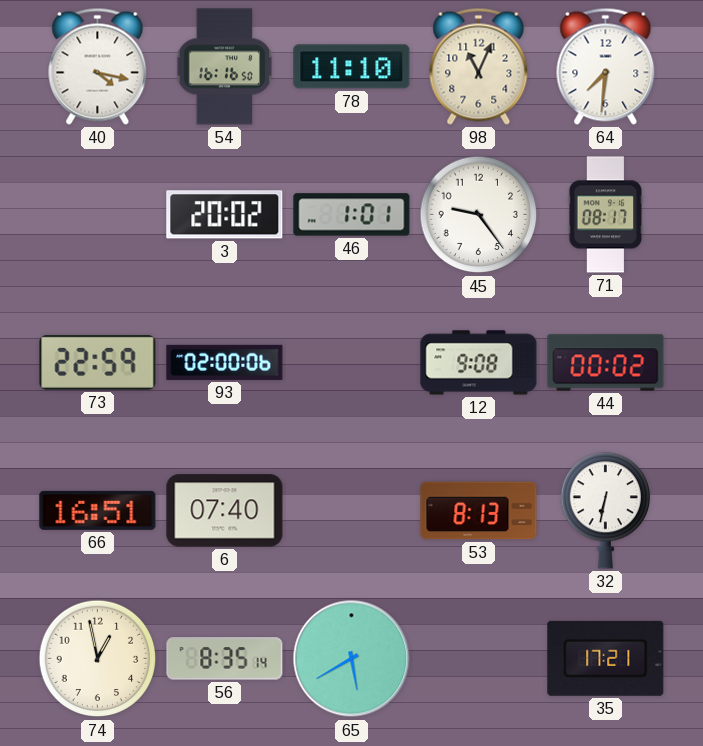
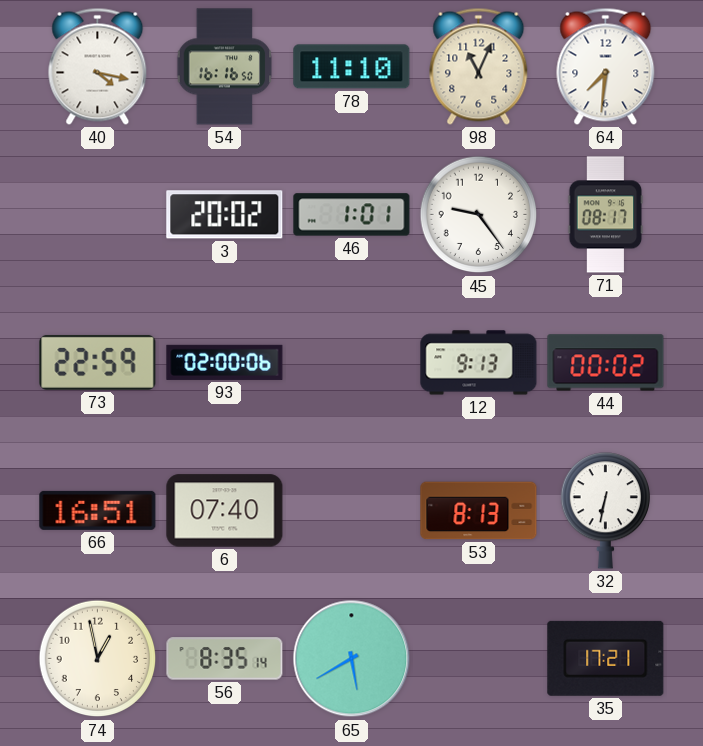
12: 9:08 -> 9:13
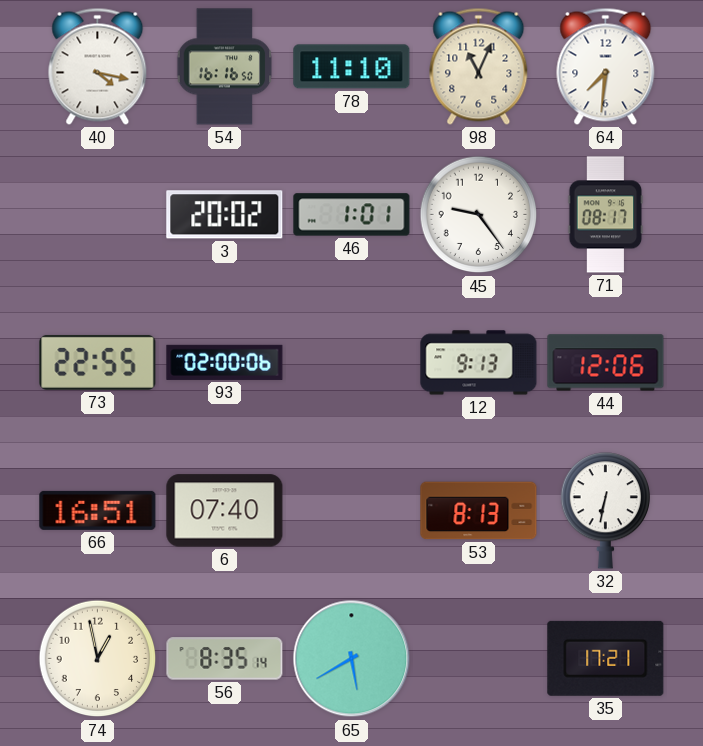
73: 22:59 -> 22:55
44: 00:02 -> 12:06
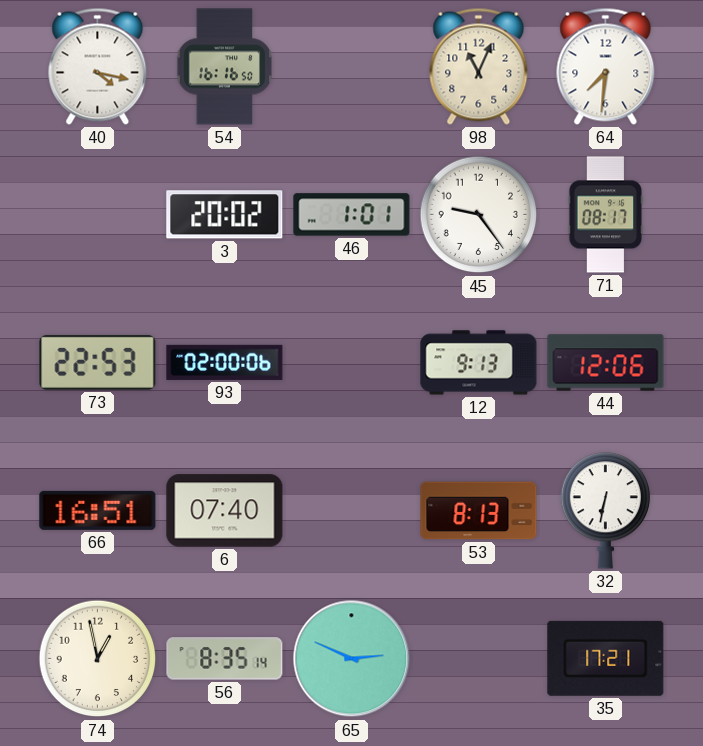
78: 11:10 -> none
73: 22:55 -> 22:53
65: 5:40 -> 2:49
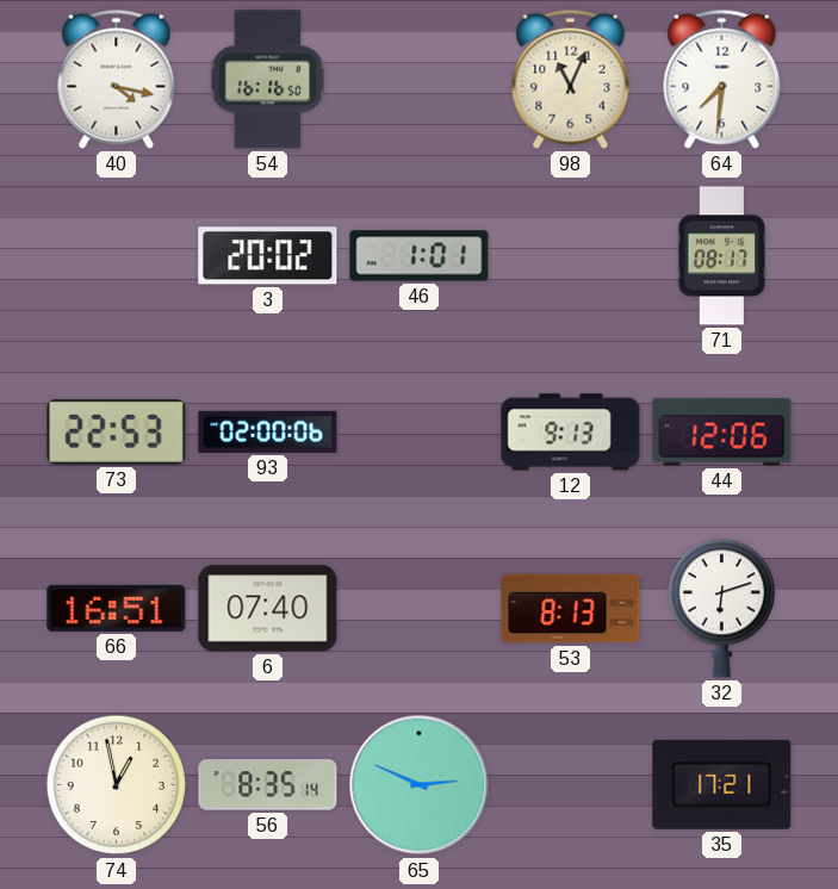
45: 9:24 -> none
32: 6:32 -> 6:12
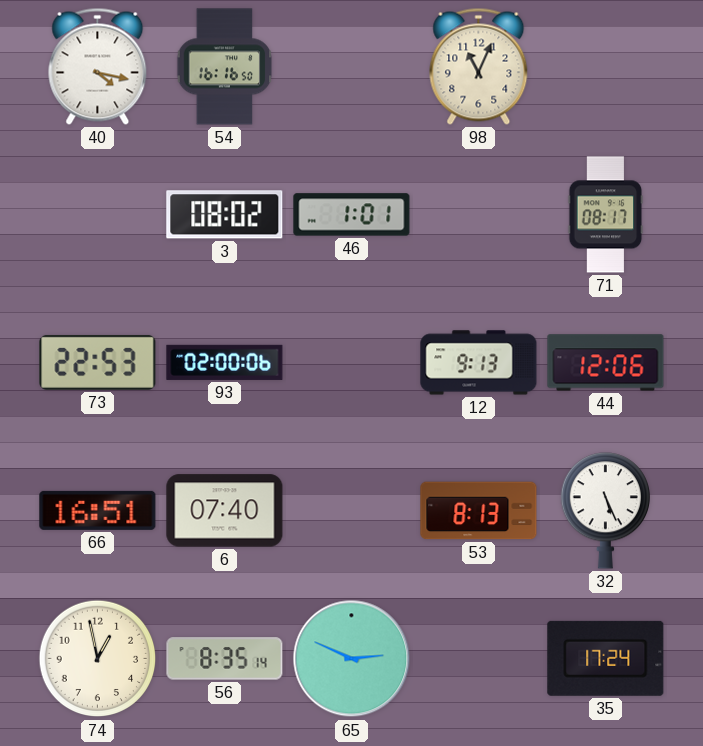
64: 7:31 -> none
3: 20:02 -> 08:02
32: 6:12 -> 5:26
35: 17:21 -> 17:24
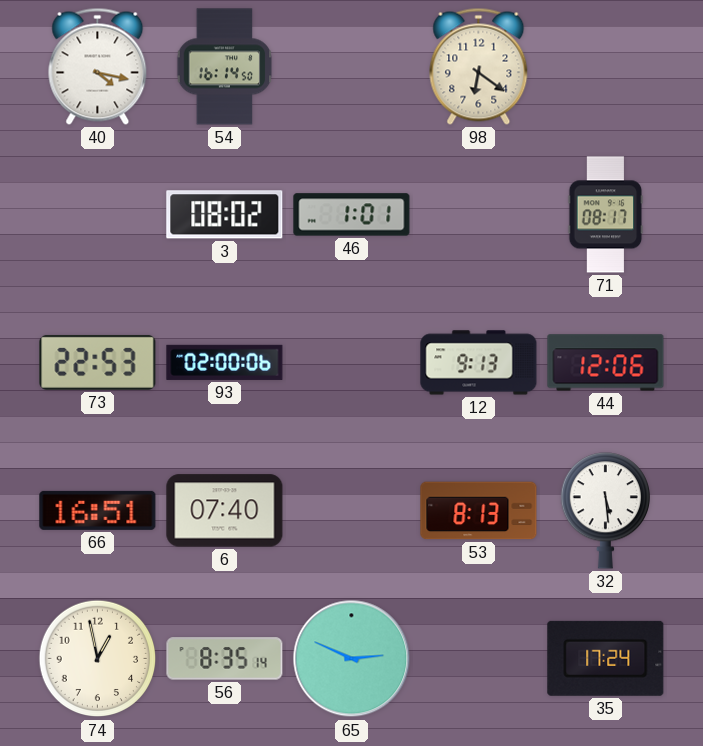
54: 16:16 -> 16:14
98: 11:04 -> 6:21
32: 5:26 -> 5:29
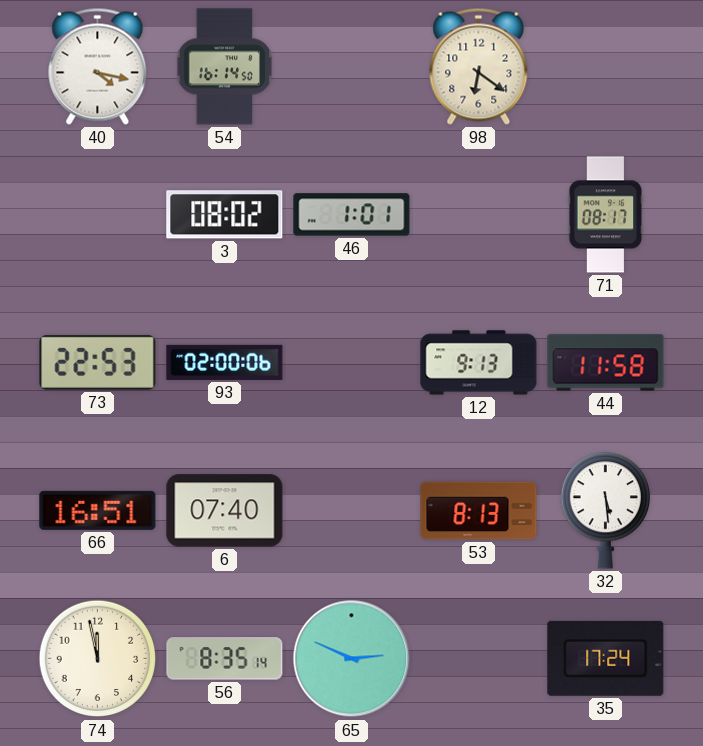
44: 12:06 -> 11:58
74: 12:58 -> 11:58
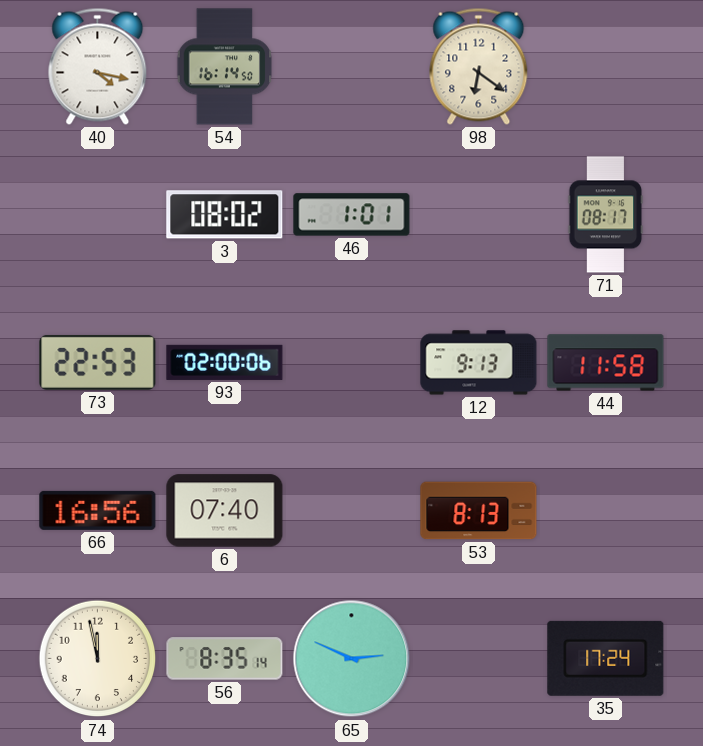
66: 16:51 -> 16:56
32: 5:29 -> none
